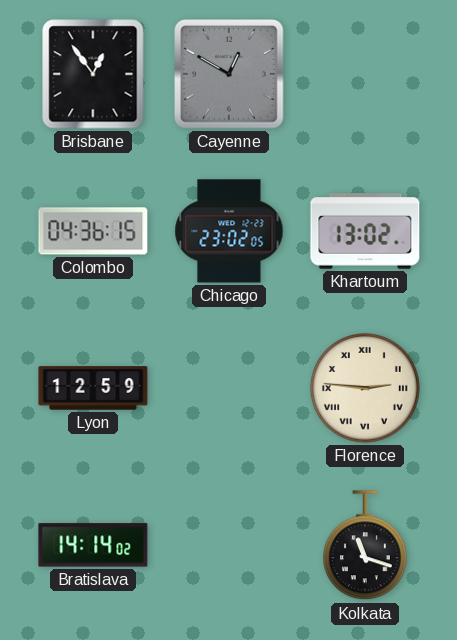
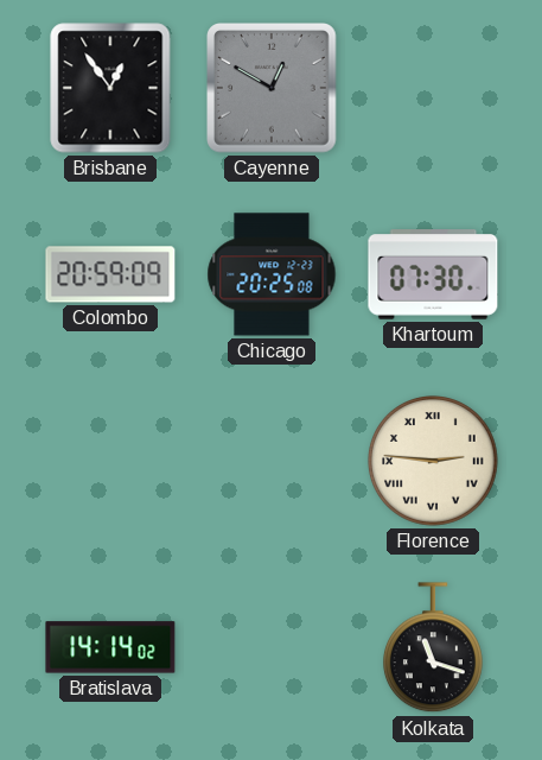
Colombo: 04:36 -> 20:59
Chicago: 23:02 -> 20:25
Khartoum: 13:02 -> 07:30
Lyon: 12:59 -> none
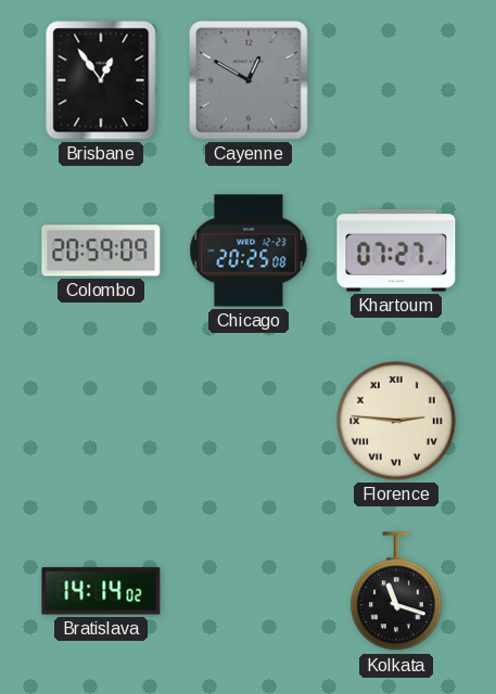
Khartoum: 07:30 -> 07:27
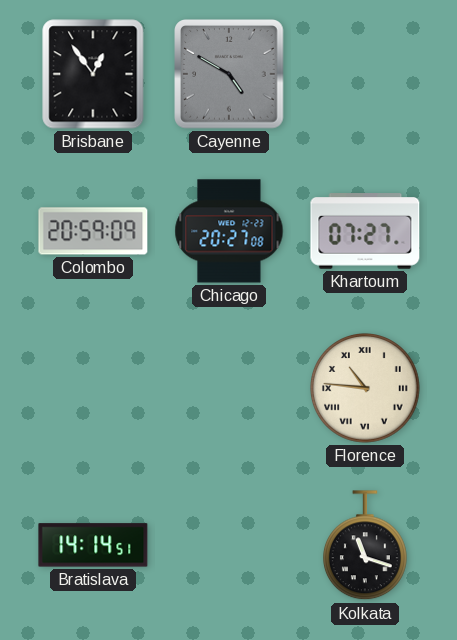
Cayenne: 12:50 -> 4:50
Chicago: 20:25 -> 20:27
Florence: 2:46 -> 10:46
Bratislava: 14:14:02 -> 14:14:51
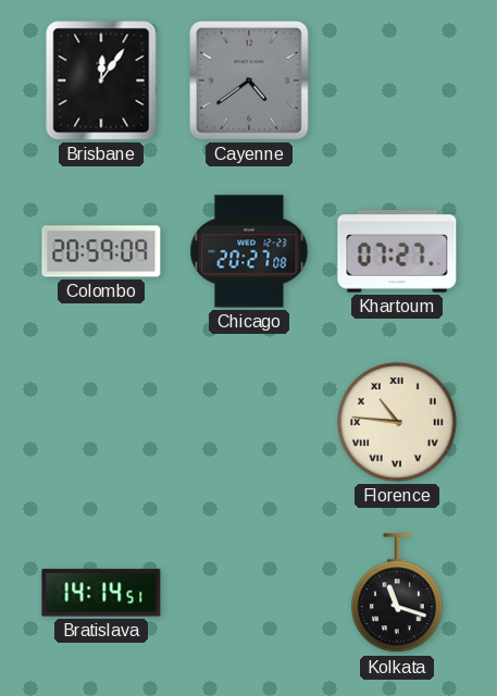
Brisbane: 12:54 -> 12:06
Cayenne: 4:50 -> 4:39
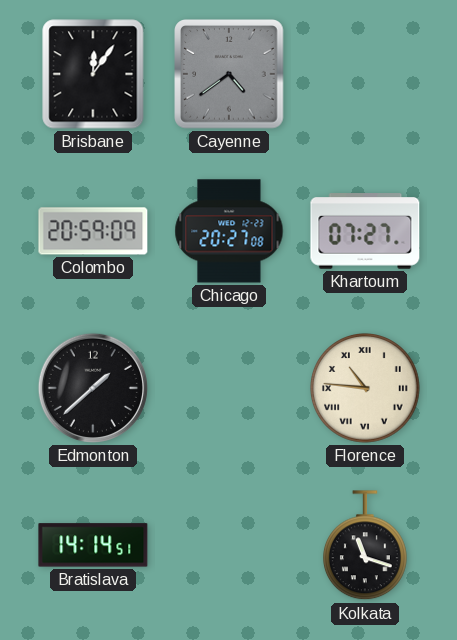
Edmonton: none -> 1:38
